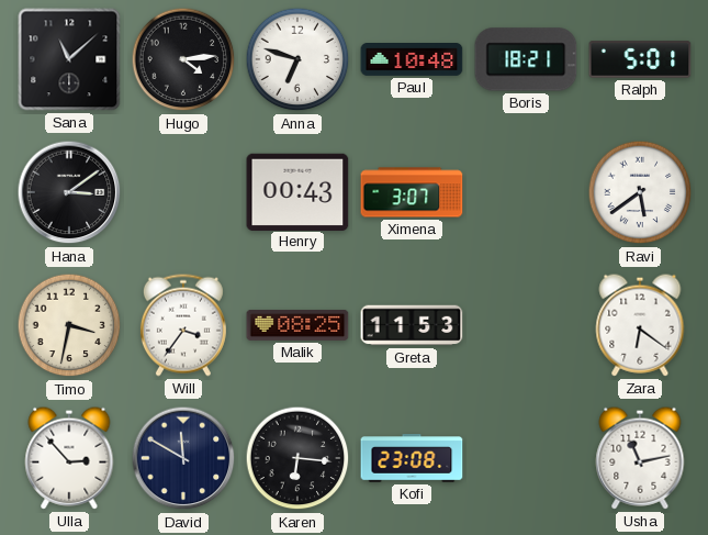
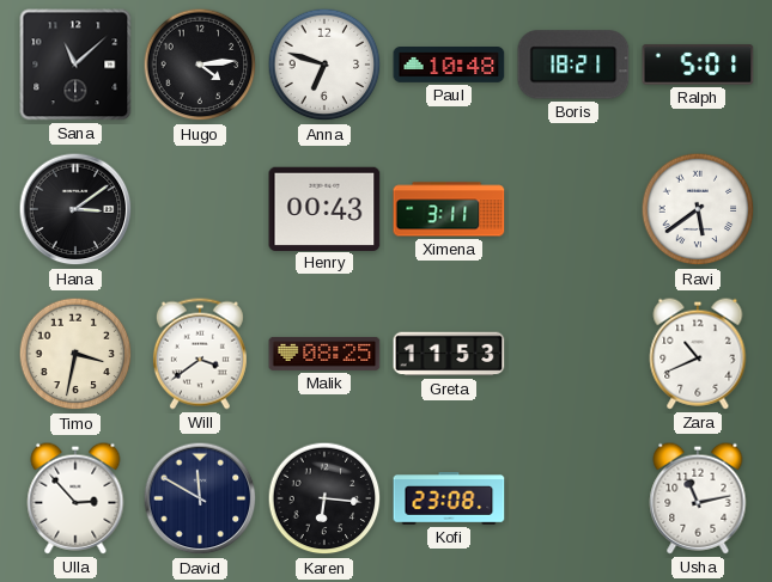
Ximena: 3:07 -> 3:11
Will: 3:36 -> 3:39
Zara: 6:21 -> 10:41
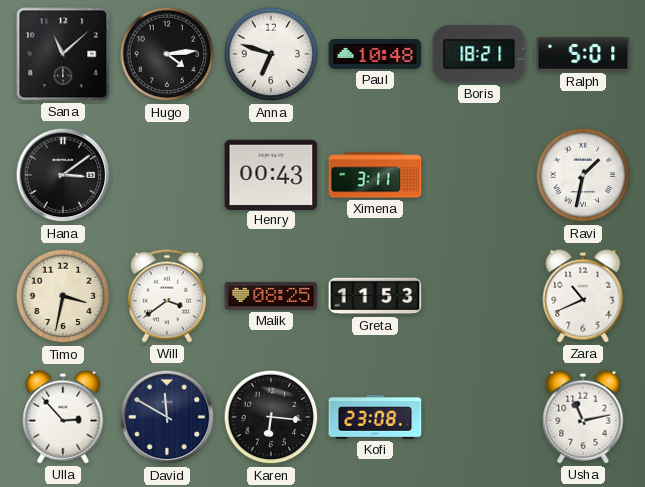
Ravi: 5:39 -> 1:32
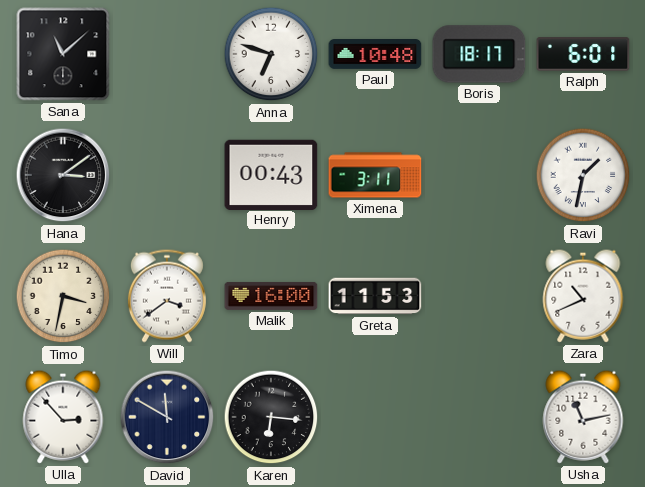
Hugo: 4:14 -> none
Boris: 18:21 -> 18:17
Ralph: 5:01 -> 6:01
Malik: 08:25 -> 16:00
Kofi: 23:08 -> none
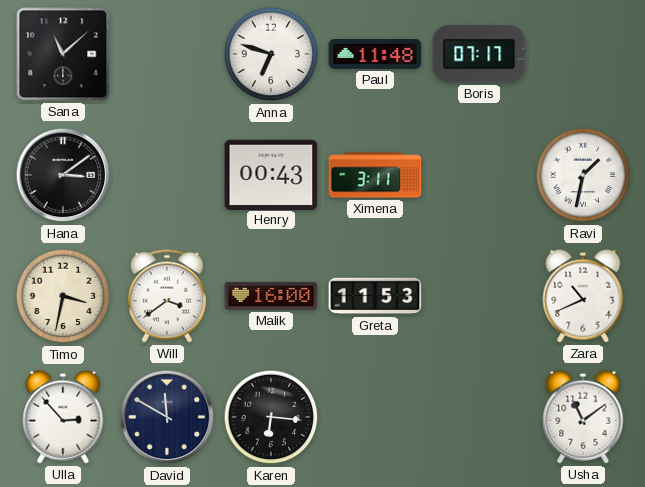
Paul: 10:48 -> 11:48
Boris: 18:17 -> 07:17
Ralph: 6:01 -> none
Usha: 11:13 -> 11:09
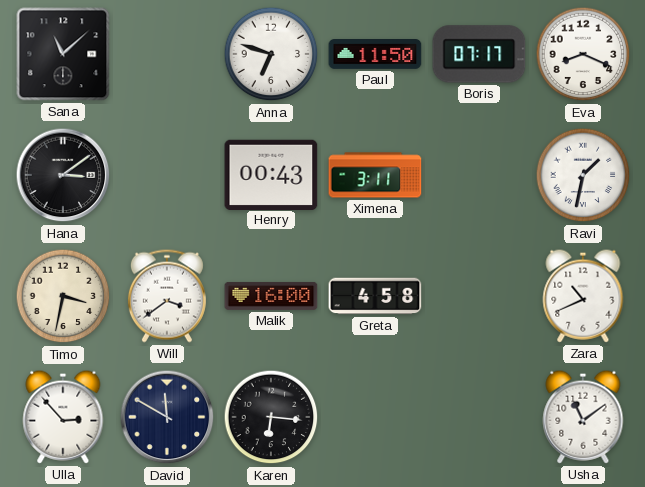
Paul: 11:48 -> 11:50
Eva: none -> 8:19
Greta: 11:53 -> 4:58
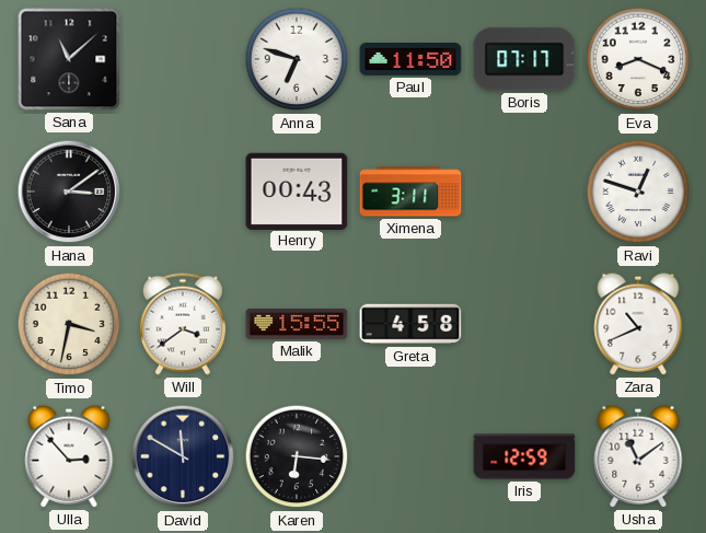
Ravi: 1:32 -> 12:48
Malik: 16:00 -> 15:55
Iris: none -> 12:59
